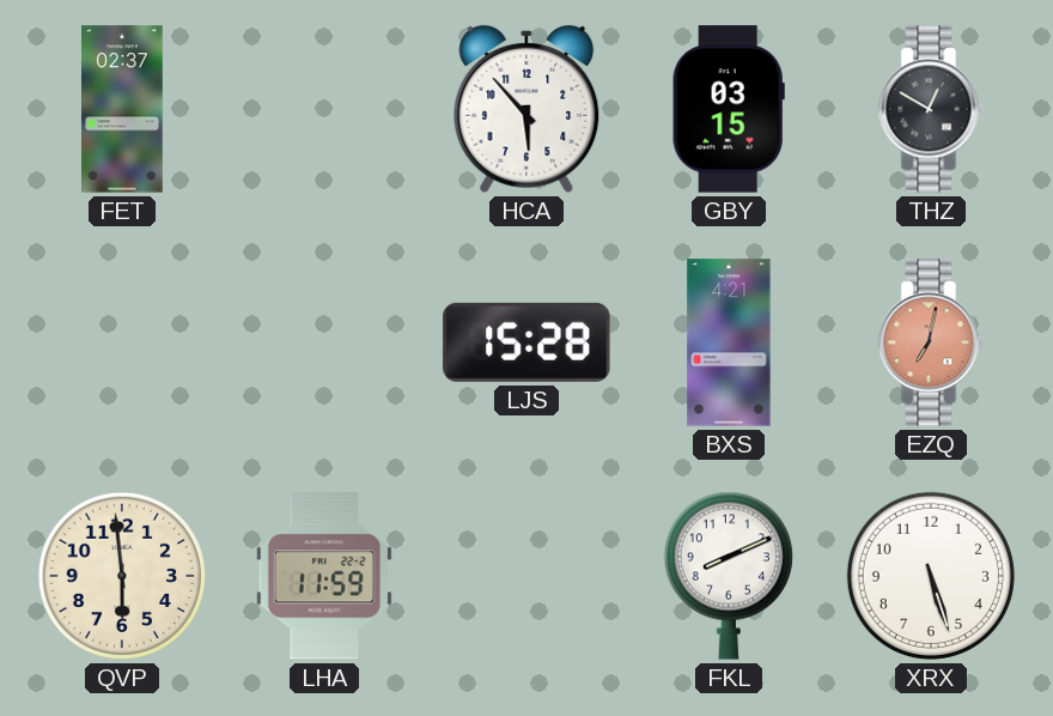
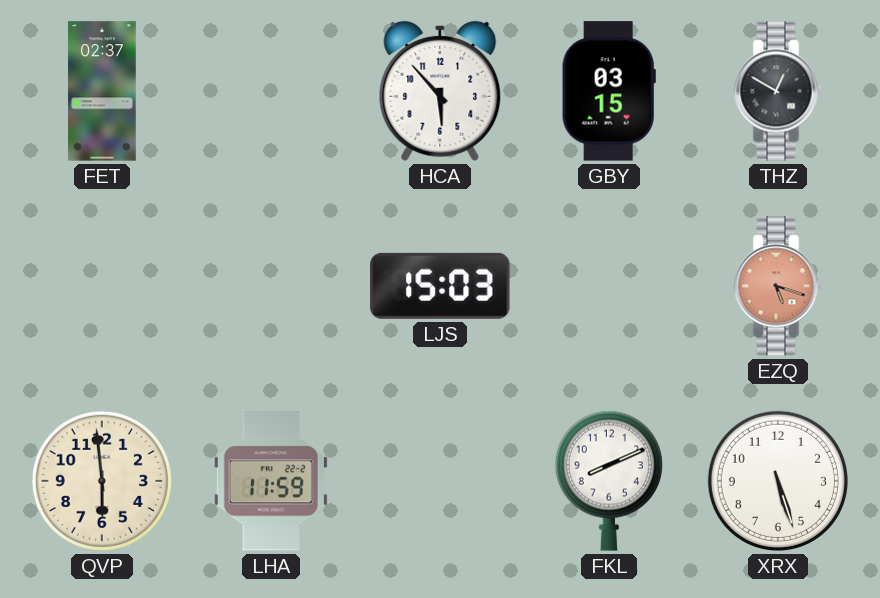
LJS: 15:28 -> 15:03
BXS: 4:21 -> none
EZQ: 7:02 -> 5:18
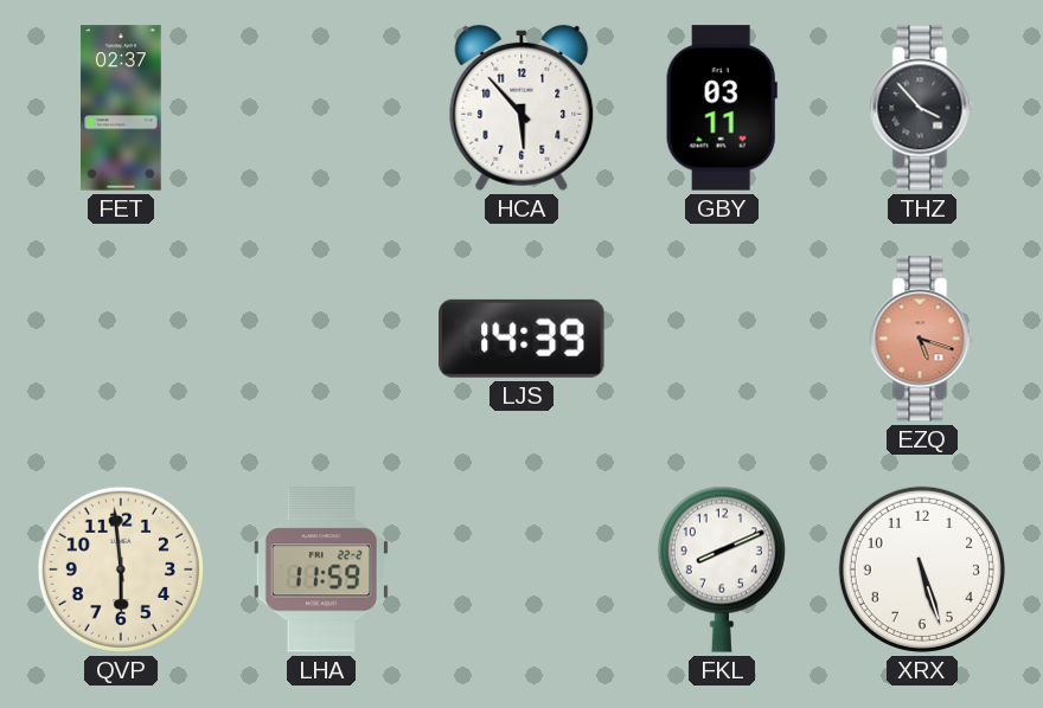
GBY: 03:15 -> 03:11
THZ: 12:50 -> 3:53
LJS: 15:03 -> 14:39
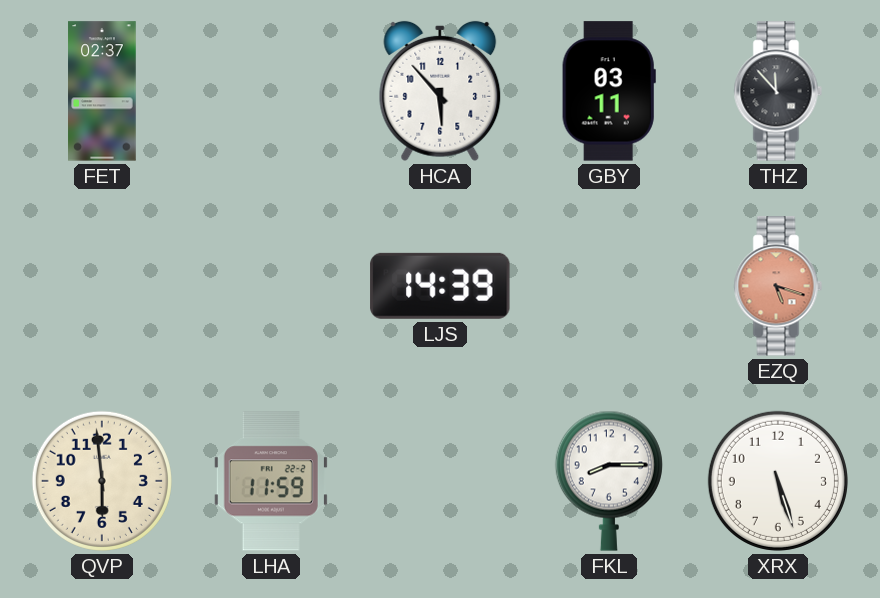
THZ: 3:53 -> 11:53
FKL: 8:11 -> 8:15
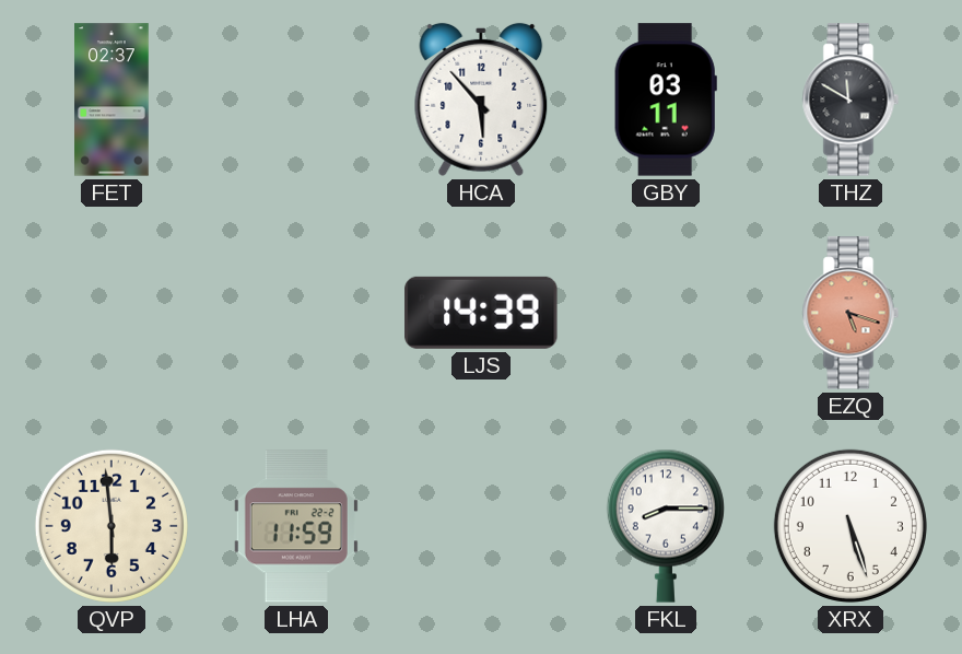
THZ: 11:53 -> 11:50
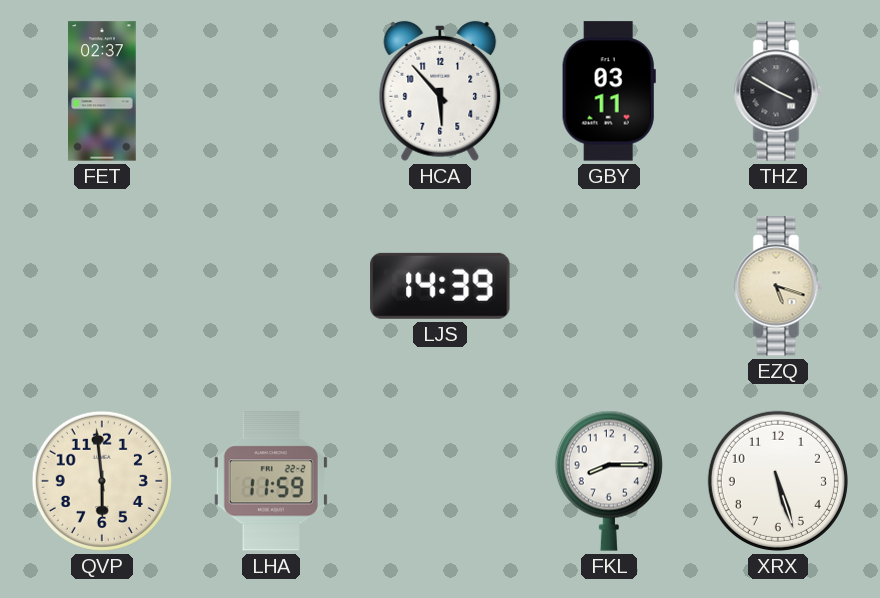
THZ: 11:50 -> 3:50
EZQ dial: salmon -> cream
